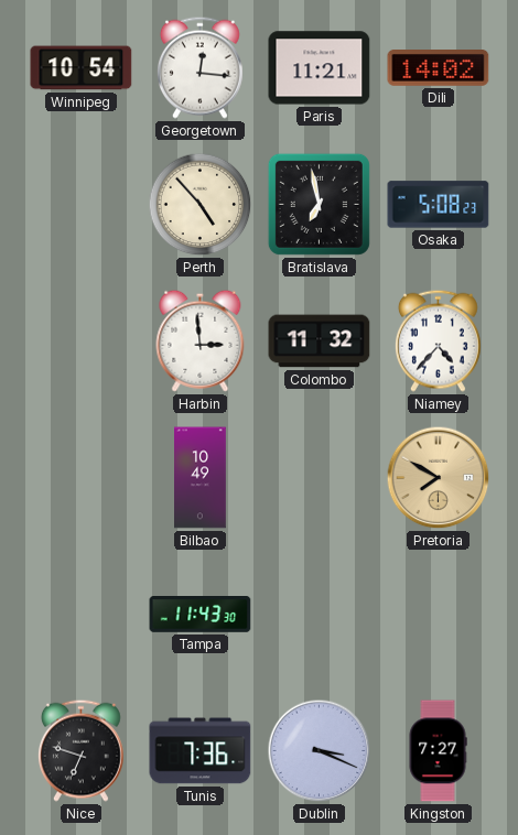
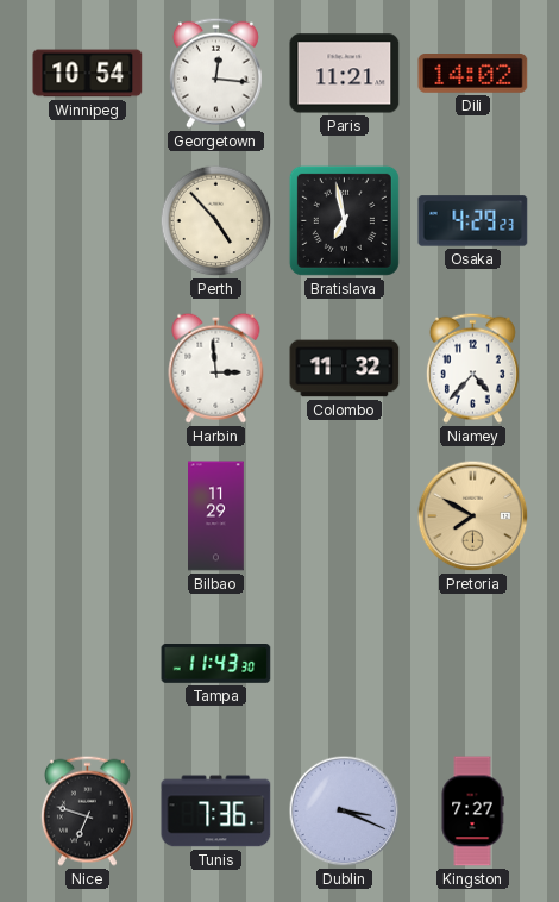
Osaka: 5:08 -> 4:29
Bilbao: 10:49 -> 11:29
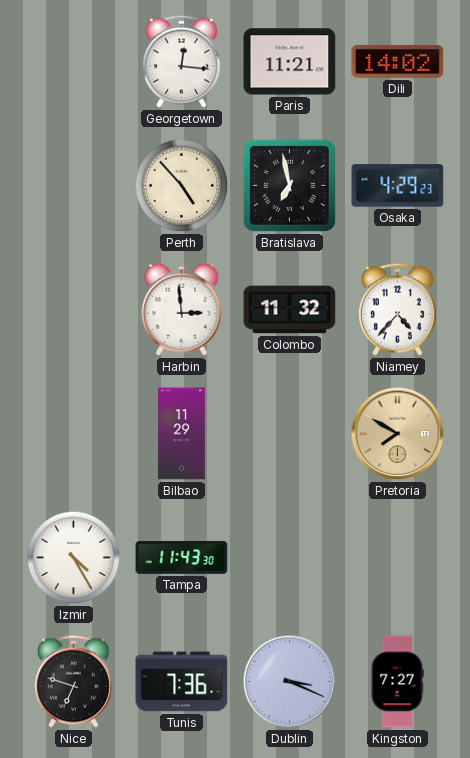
Winnipeg: 10:54 -> none
Izmir: none -> 4:25
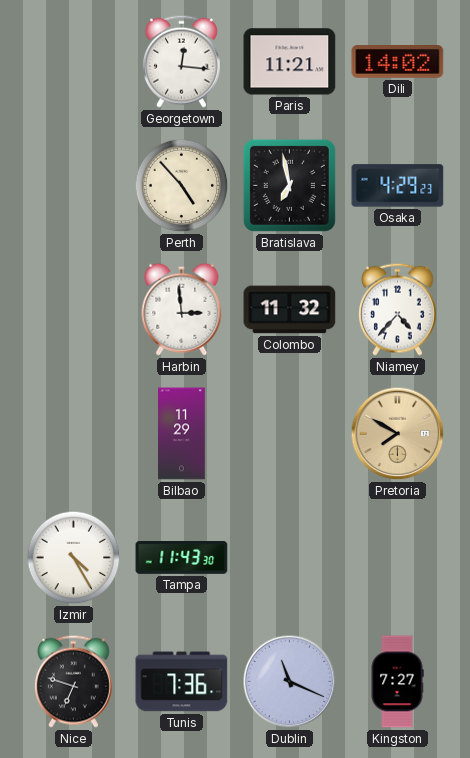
Dublin: 3:19 -> 11:19
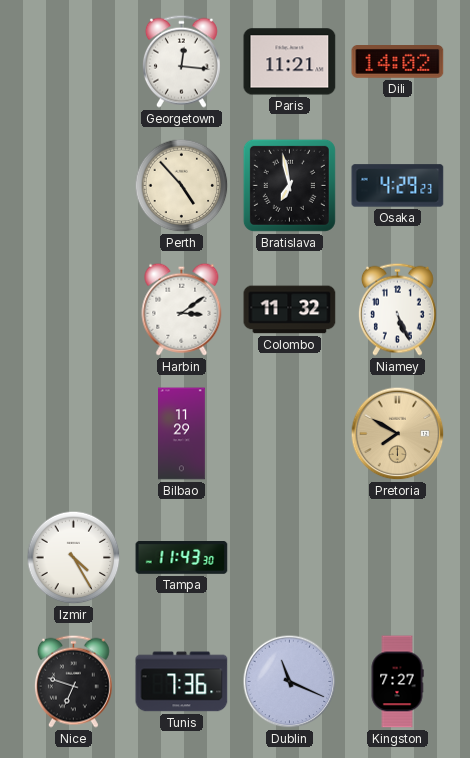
Harbin: 2:59 -> 3:09
Niamey: 4:37 -> 5:26
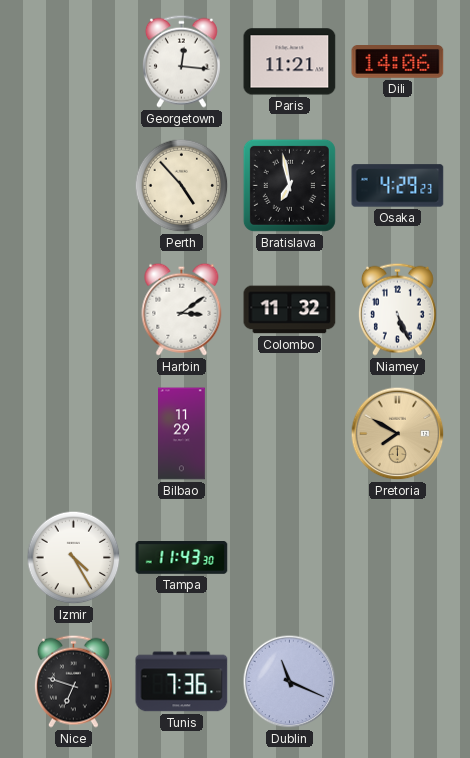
Dili: 14:02 -> 14:06
Kingston: 7:27 -> none
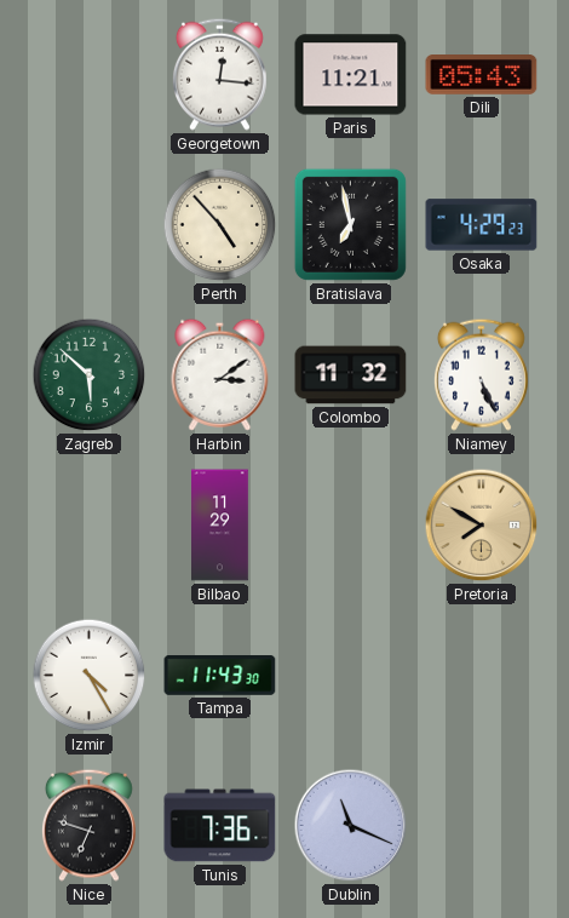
Dili: 14:06 -> 05:43
Zagreb: none -> 5:52
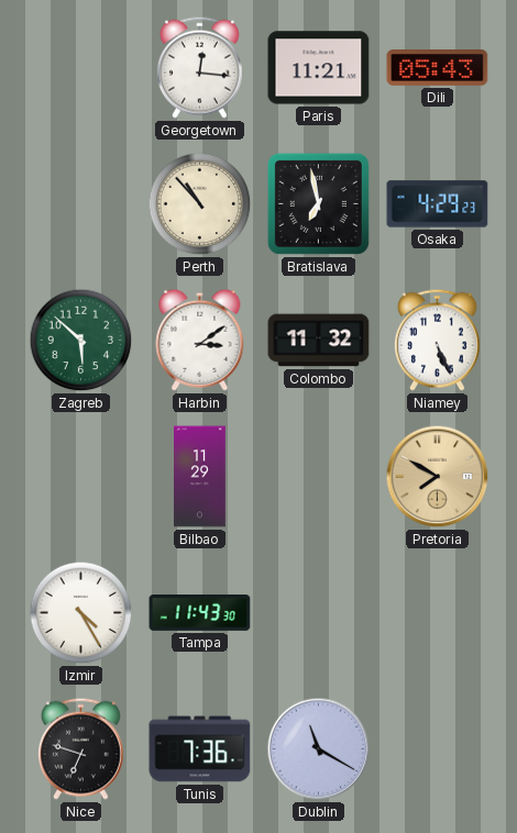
Perth: 4:53 -> 10:53
Dublin: 11:19 -> 11:20
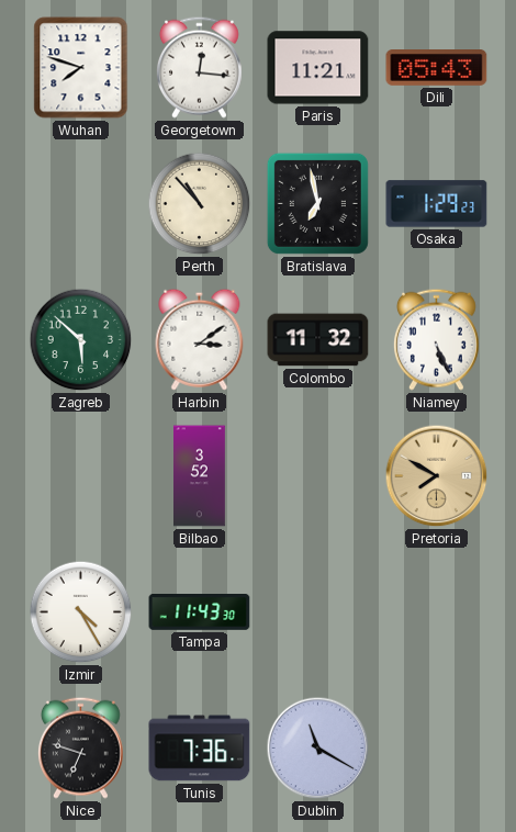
Wuhan: none -> 7:48
Osaka: 4:29 -> 1:29
Bilbao: 11:29 -> 3:52
